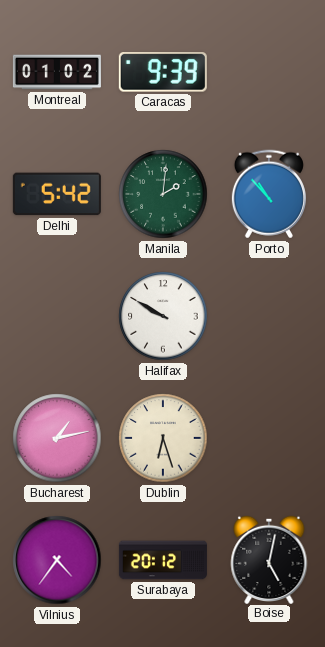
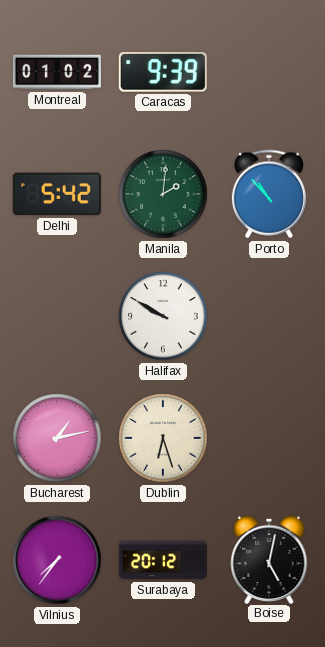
Vilnius: 4:36 -> 7:36
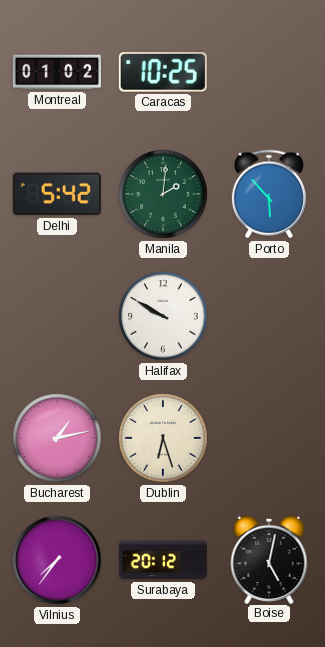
Caracas: 9:39 -> 10:25
Porto: 10:53 -> 5:53
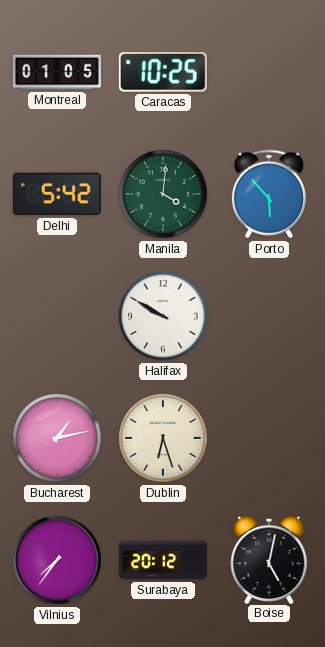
Montreal: 01:02 -> 01:05
Manila: 2:01 -> 4:01
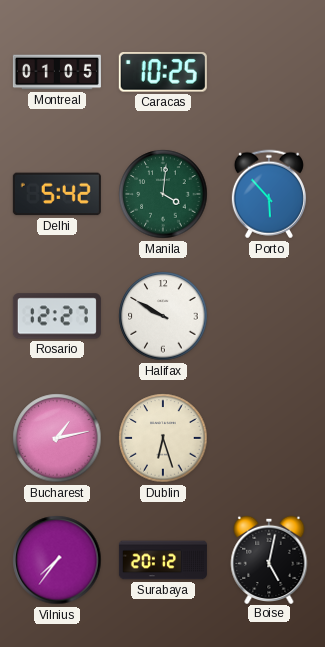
Rosario: none -> 12:27
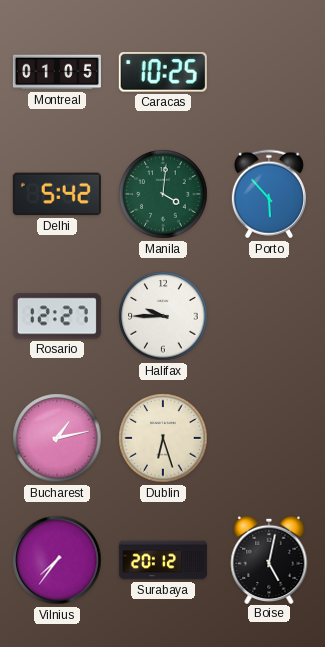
Halifax: 9:50 -> 9:45
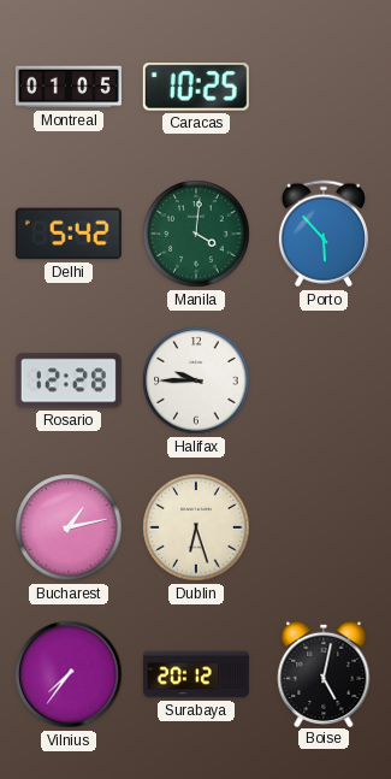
Rosario: 12:27 -> 12:28
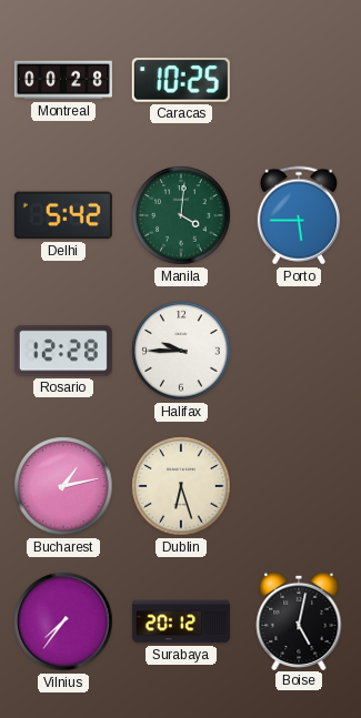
Montreal: 01:05 -> 00:28
Porto: 5:53 -> 5:45
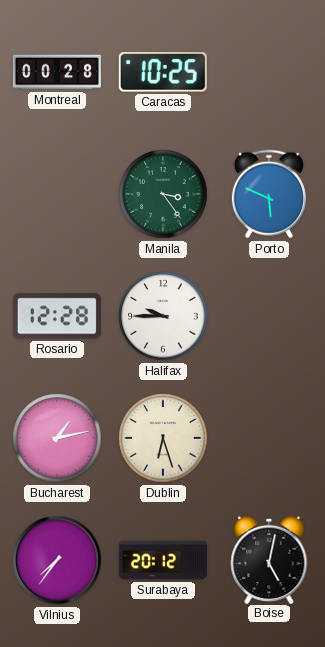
Delhi: 5:42 -> none
Manila: 4:01 -> 3:24
Porto: 5:45 -> 5:49
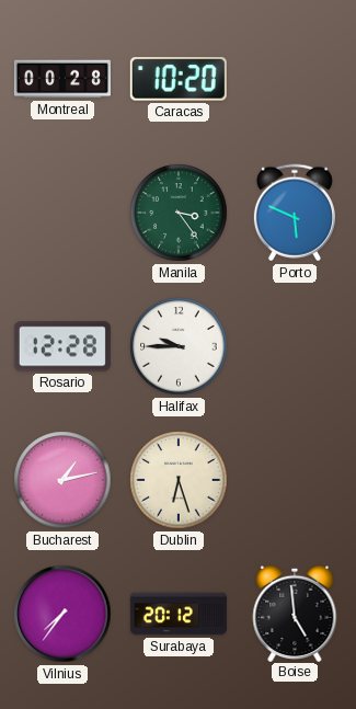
Caracas: 10:25 -> 10:20
Boise: 5:02 -> 4:59
